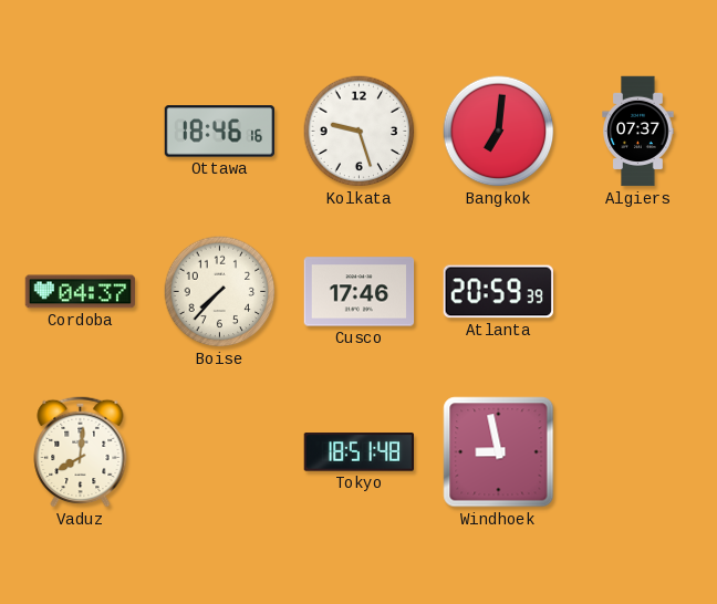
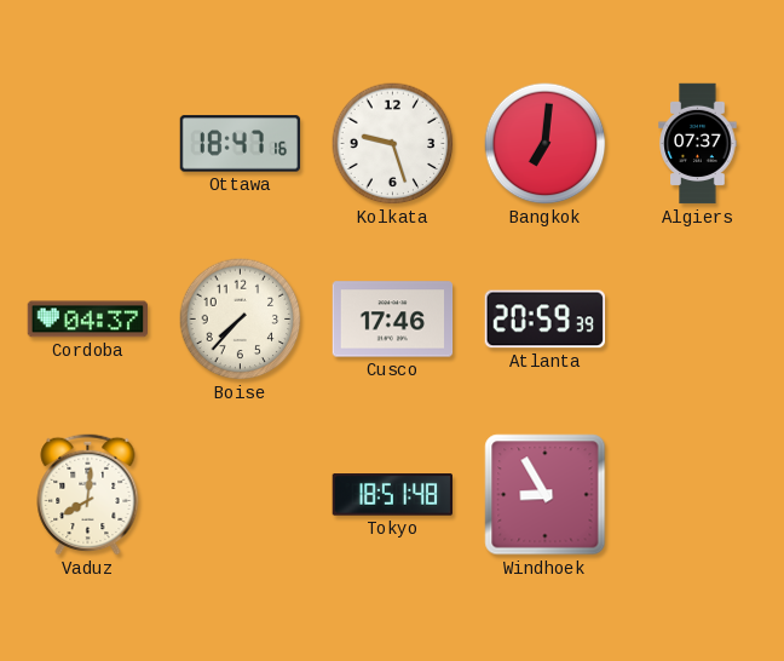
Ottawa: 18:46 -> 18:47
Windhoek: 8:58 -> 8:55
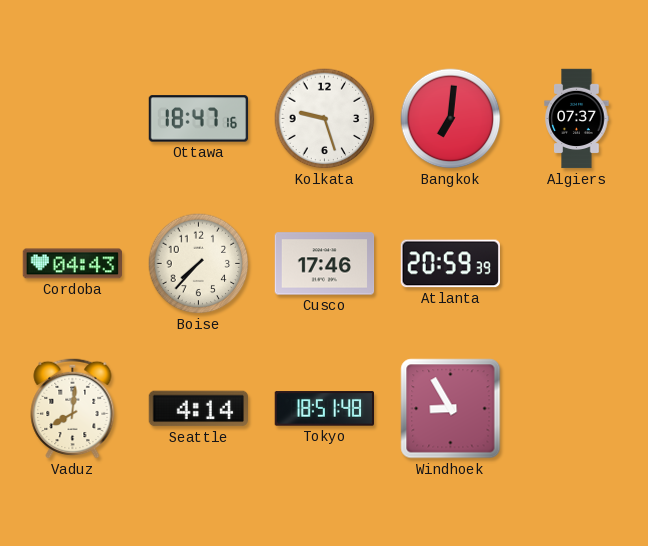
Cordoba: 04:37 -> 04:43
Seattle: none -> 4:14
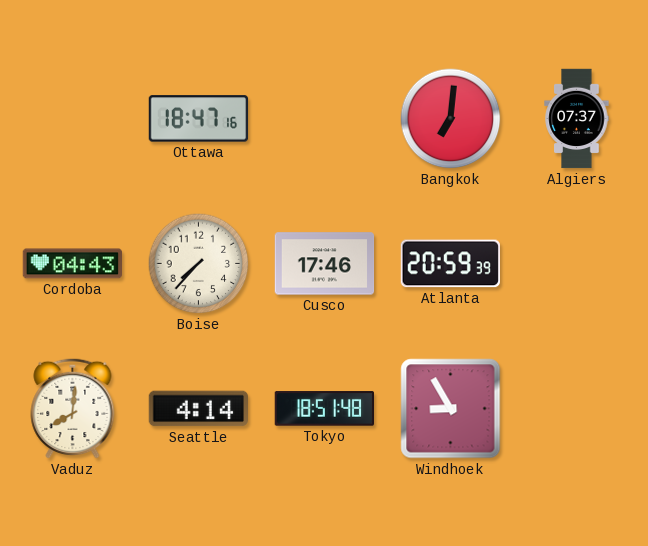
Kolkata: 9:27 -> none
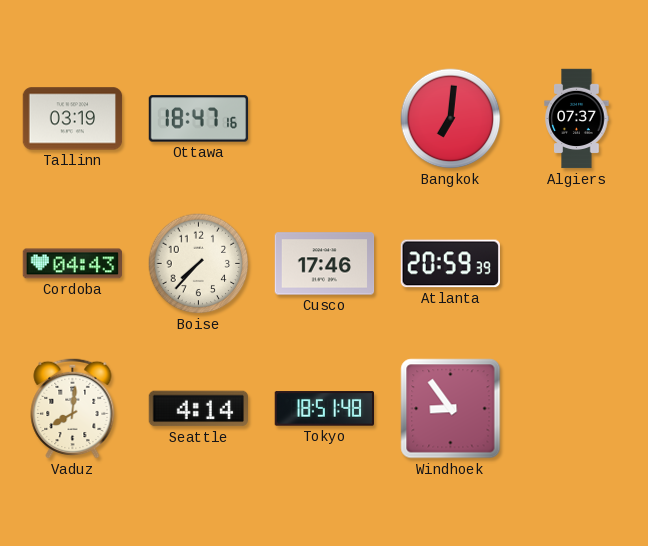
Tallinn: none -> 03:19
Windhoek: 8:55 -> 8:54
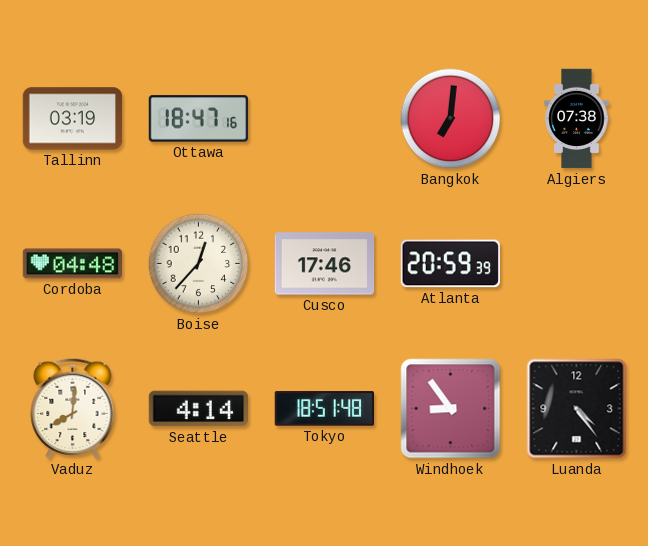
Algiers: 07:37 -> 07:38
Cordoba: 04:43 -> 04:48
Boise: 7:37 -> 12:37
Luanda: none -> 4:24
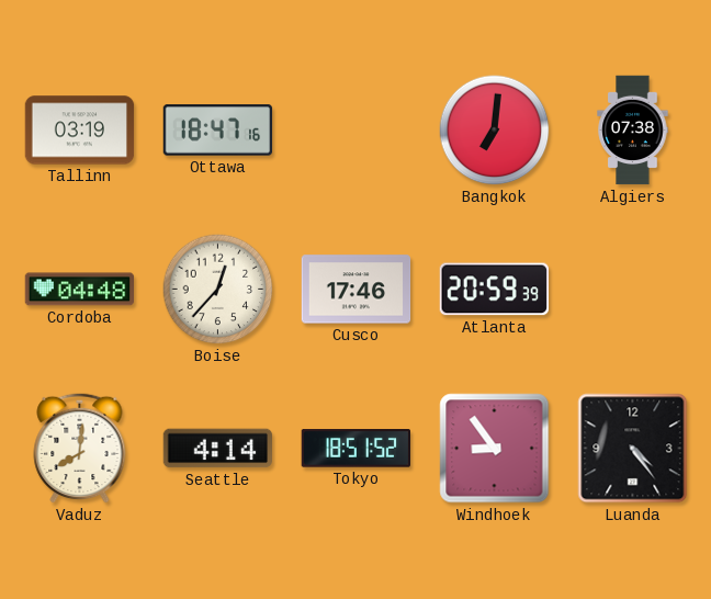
Tokyo: 18:51:48 -> 18:51:52
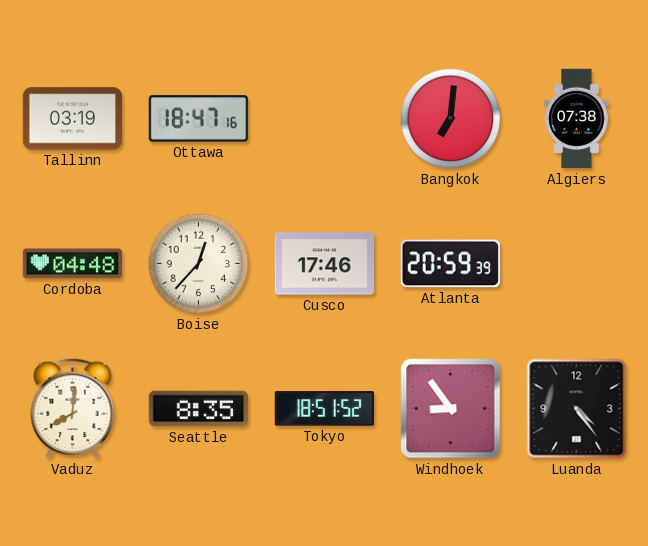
Seattle: 4:14 -> 8:35
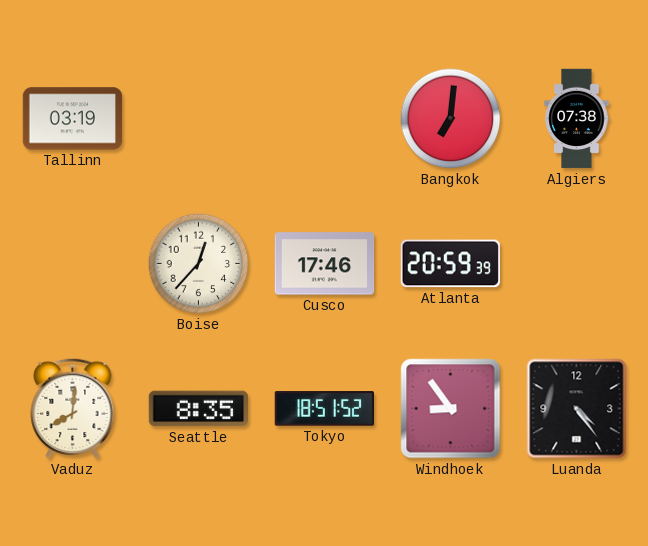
Ottawa: 18:47 -> none
Cordoba: 04:48 -> none
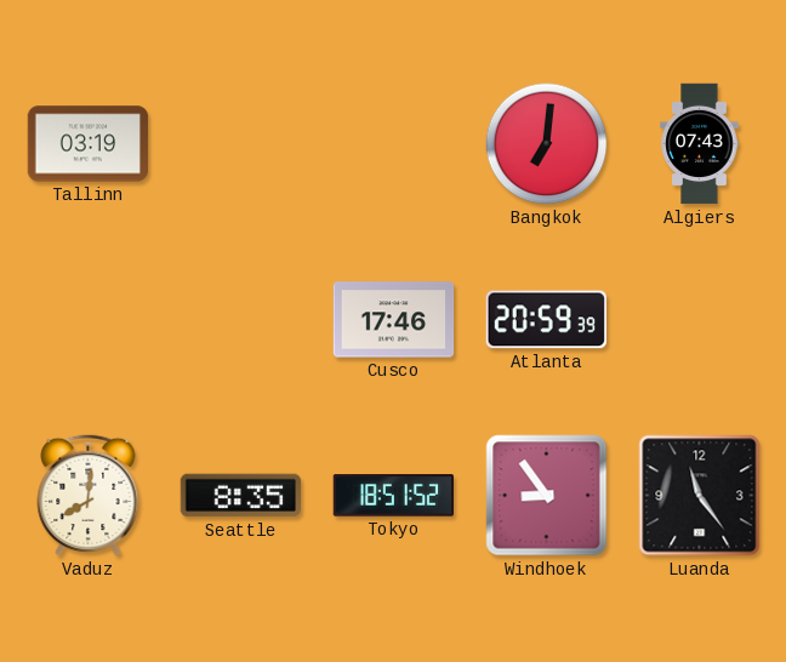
Algiers: 07:38 -> 07:43
Boise: 12:37 -> none
Luanda: 4:24 -> 11:24
